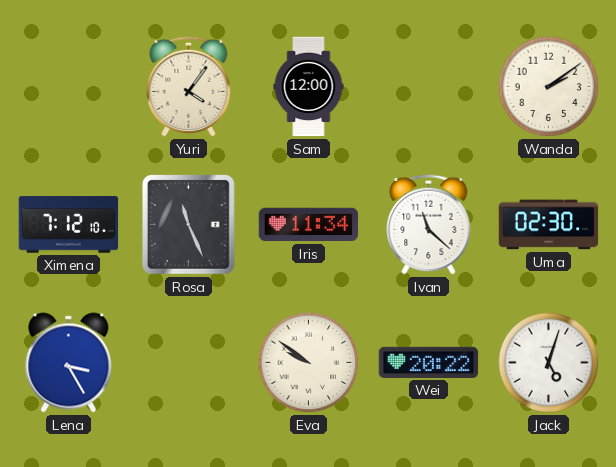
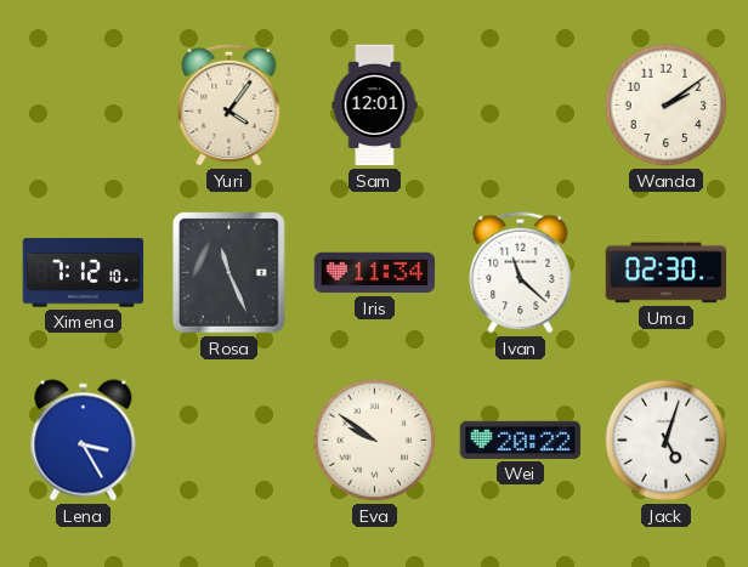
Sam: 12:00 -> 12:01
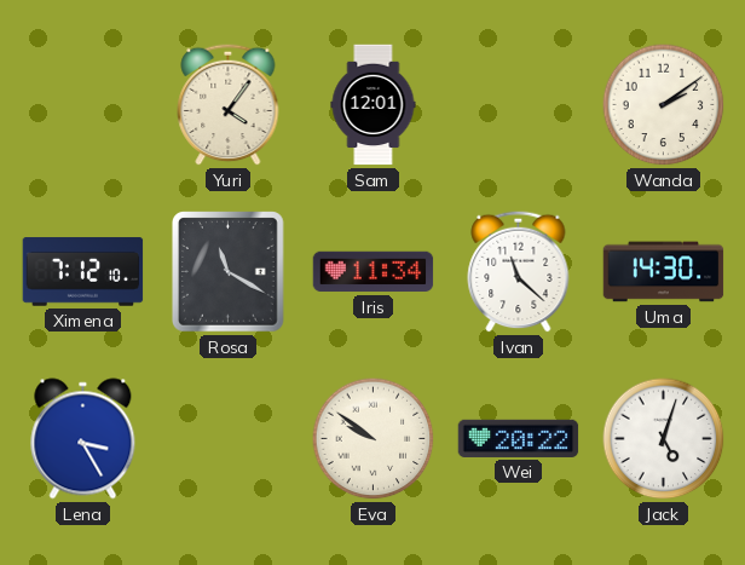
Rosa: 11:26 -> 11:20
Uma: 02:30 -> 14:30
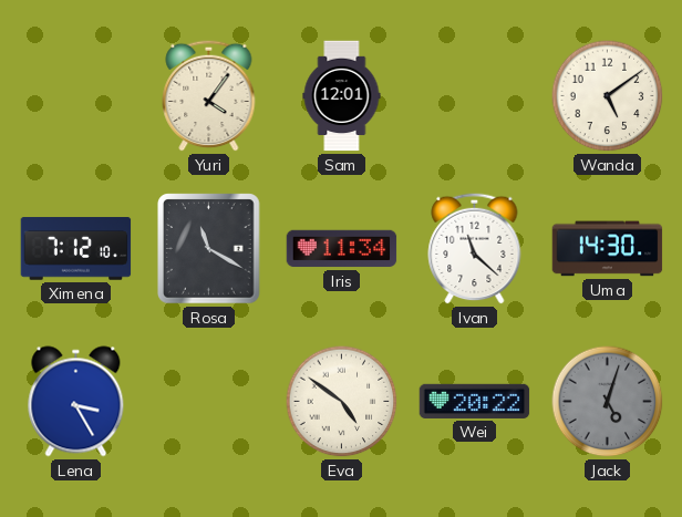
Wanda: 2:09 -> 5:09
Eva: 9:51 -> 4:51
Jack dial: white -> grey
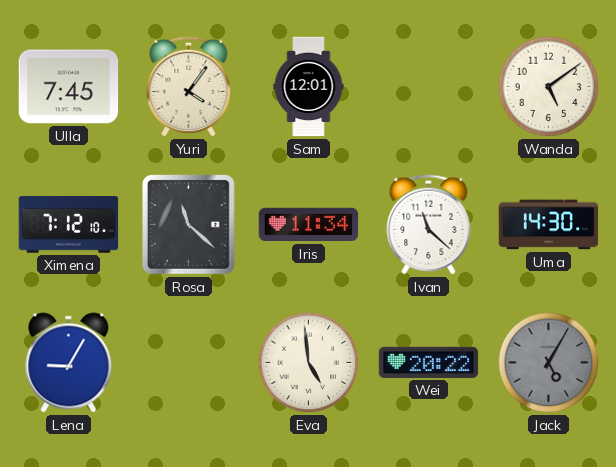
Ulla: none -> 7:45
Rosa: 11:20 -> 11:22
Lena: 3:25 -> 9:05
Eva: 4:51 -> 4:59
Jack: 5:03 -> 5:05
